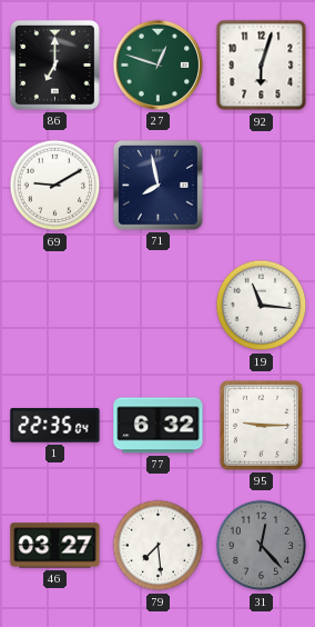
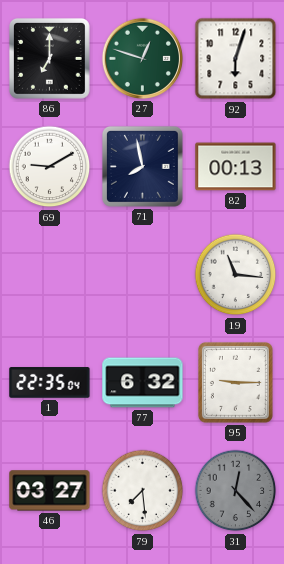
82: none -> 00:13
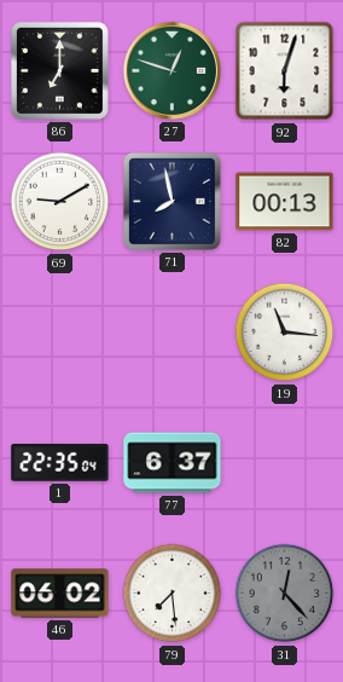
77: 6:32 -> 6:37
95: 9:15 -> none
46: 03:27 -> 06:02
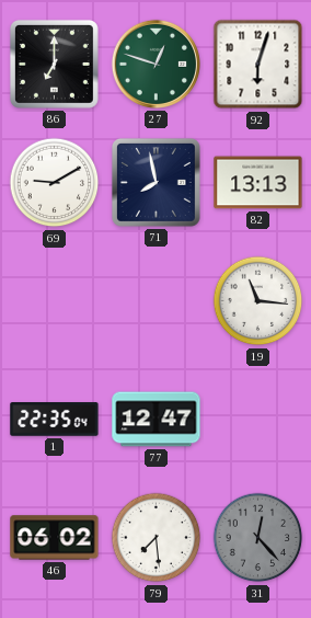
82: 00:13 -> 13:13
77: 6:37 -> 12:47
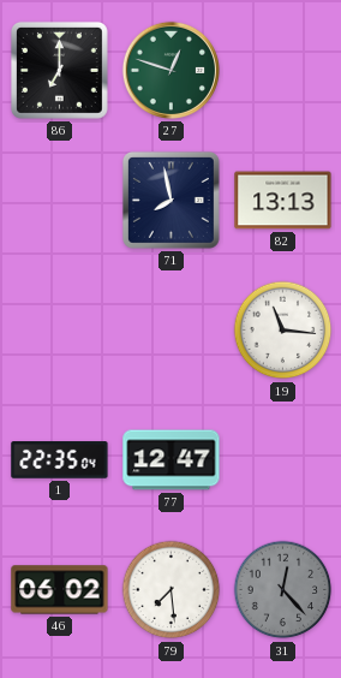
92: 6:03 -> none
69: 9:10 -> none
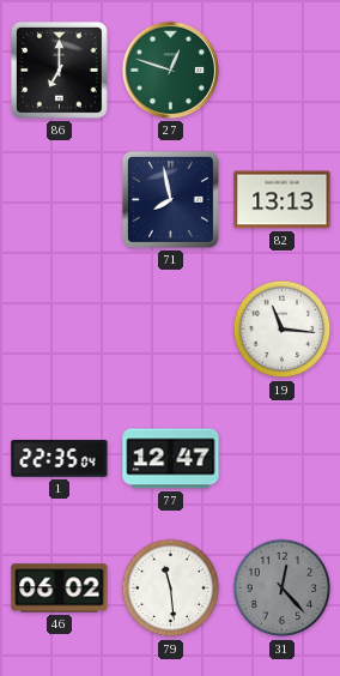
79: 7:29 -> 11:29
